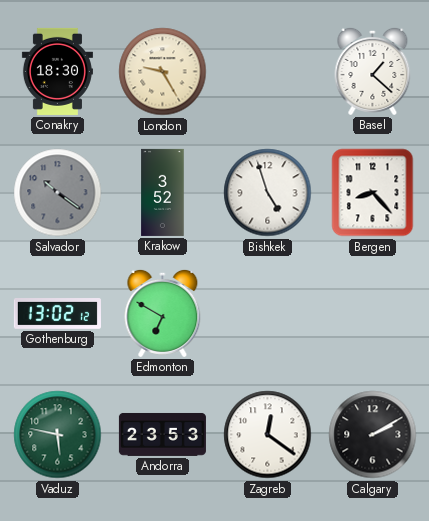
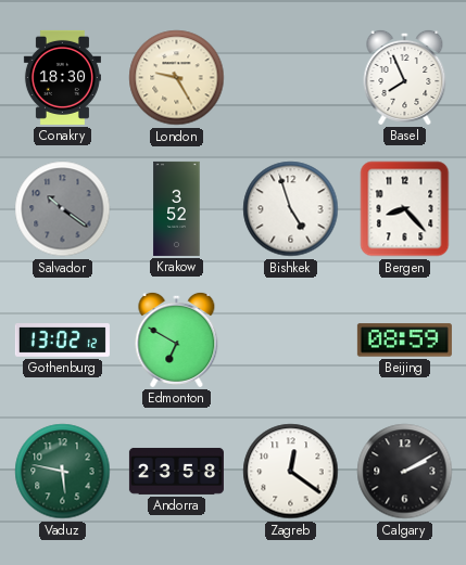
Basel: 1:22 -> 7:56
Beijing: none -> 08:59
Andorra: 23:53 -> 23:58
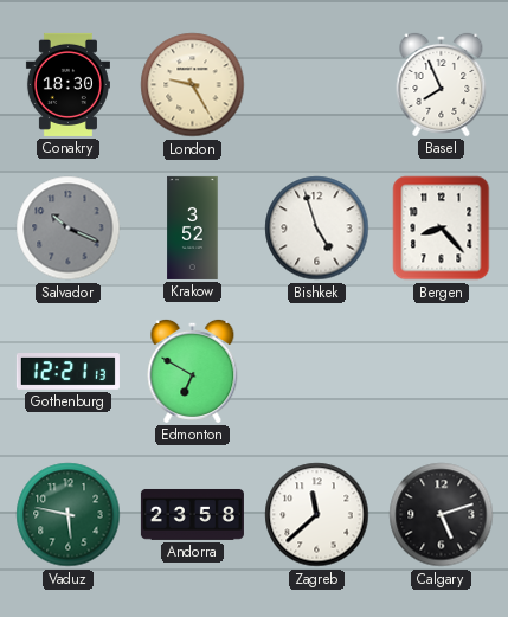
Salvador: 10:21 -> 10:19
Gothenburg: 13:02 -> 12:21
Beijing: 08:59 -> none
Zagreb: 12:21 -> 11:38
Calgary: 2:10 -> 5:12
